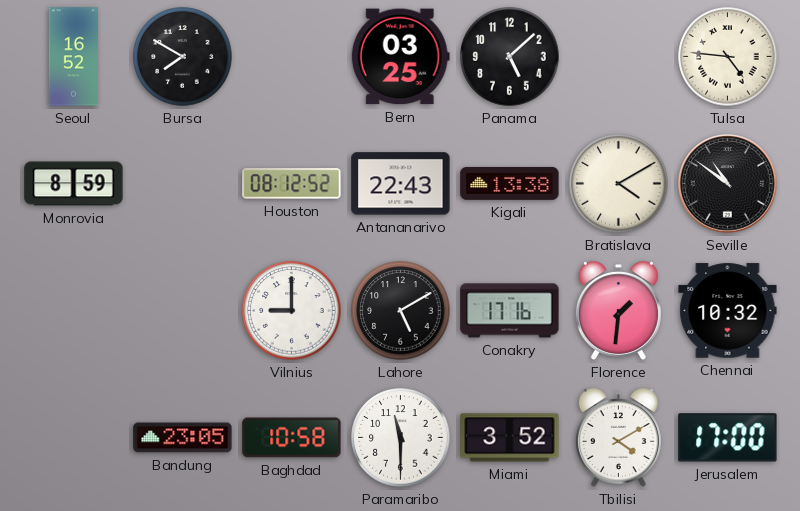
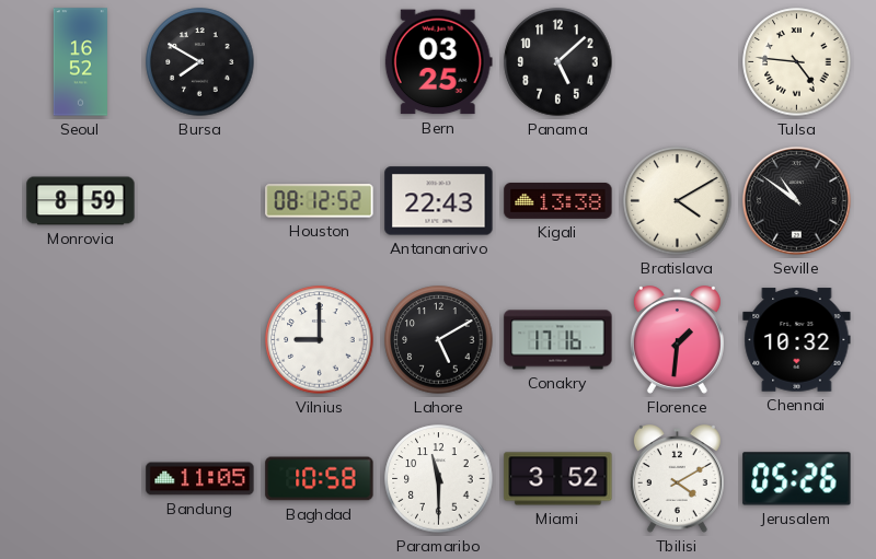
Bandung: 23:05 -> 11:05
Jerusalem: 17:00 -> 05:26
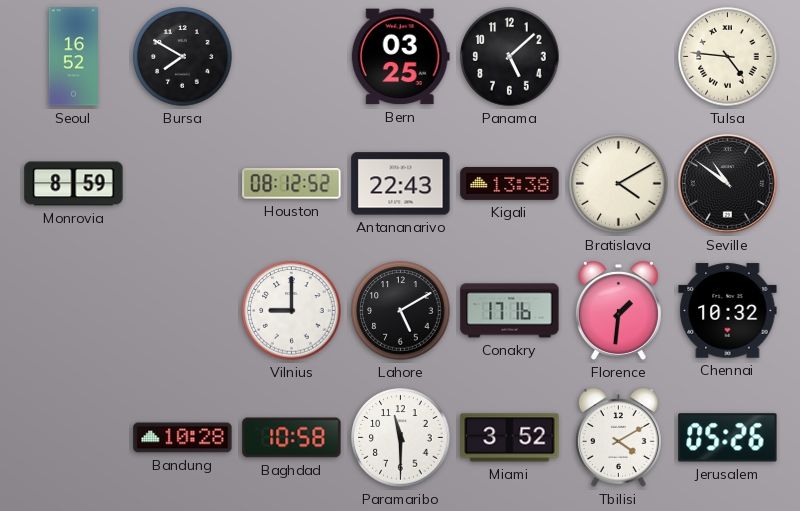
Bandung: 11:05 -> 10:28
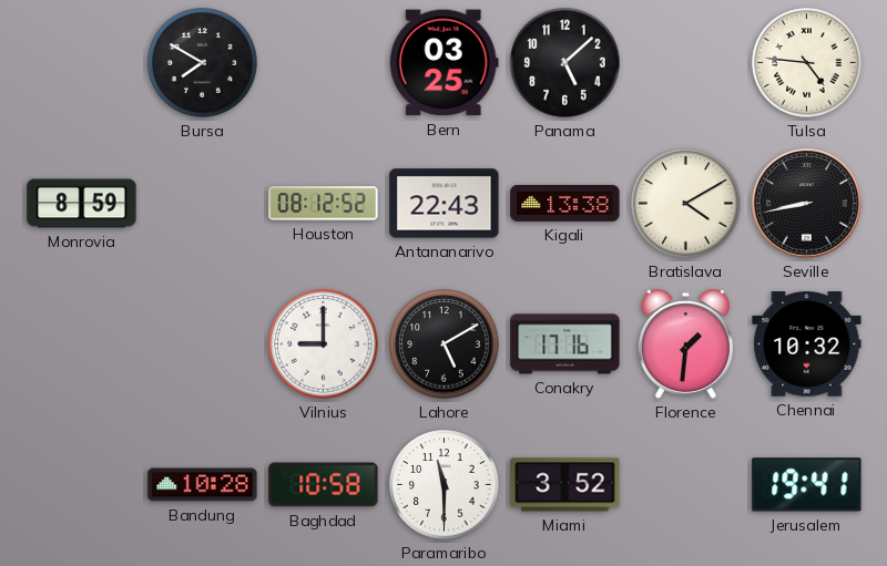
Seoul: 16:52 -> none
Seville: 10:51 -> 8:43
Tbilisi: 4:10 -> none
Jerusalem: 05:26 -> 19:41
